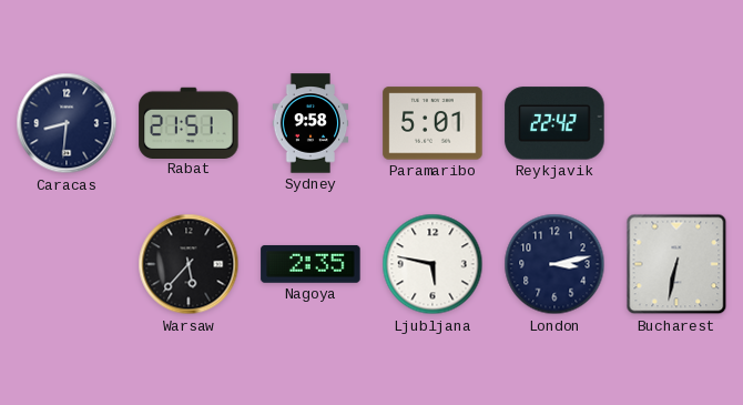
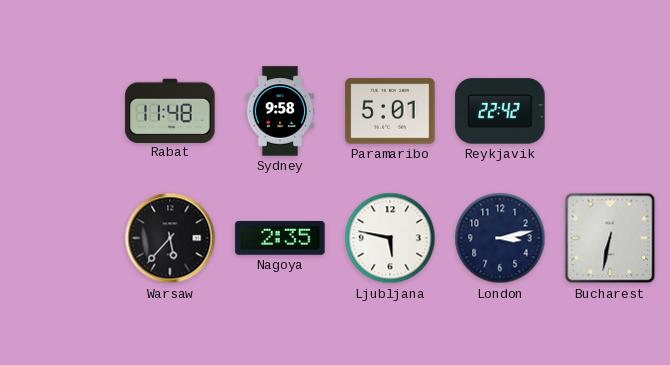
Caracas: 8:31 -> none
Rabat: 21:51 -> 11:48
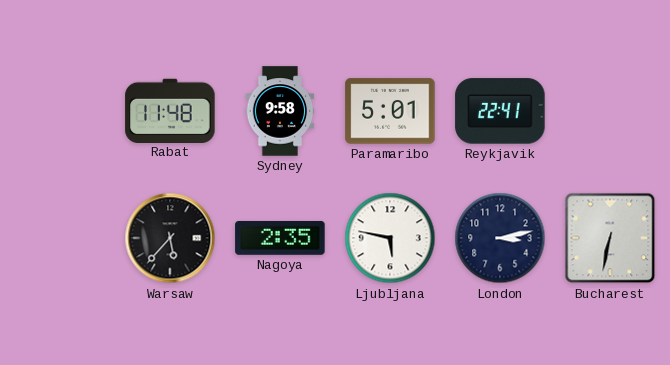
Reykjavik: 22:42 -> 22:41
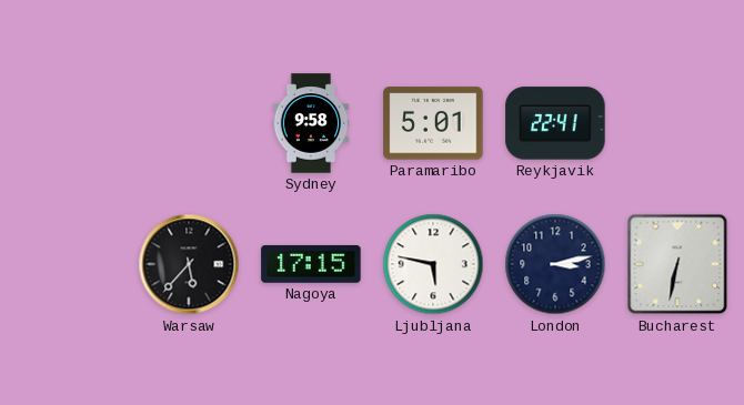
Rabat: 11:48 -> none
Nagoya: 2:35 -> 17:15
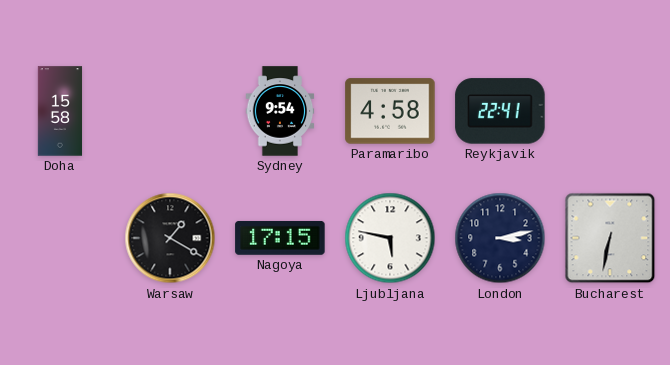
Doha: none -> 15:58
Sydney: 9:58 -> 9:54
Paramaribo: 5:01 -> 4:58
Warsaw: 5:37 -> 1:20
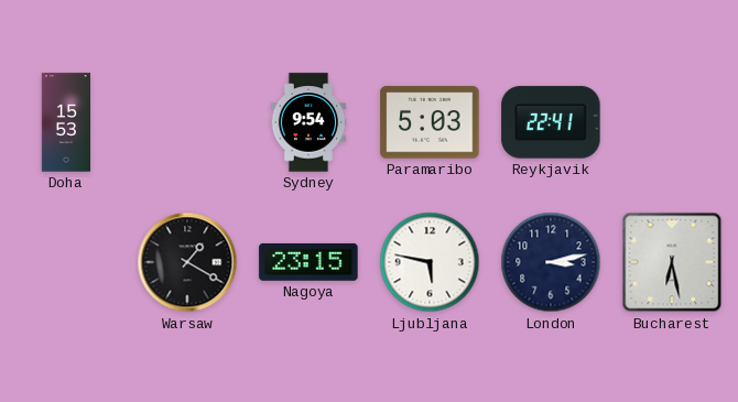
Doha: 15:58 -> 15:53
Paramaribo: 4:58 -> 5:03
Nagoya: 17:15 -> 23:15
Bucharest: 6:32 -> 6:28
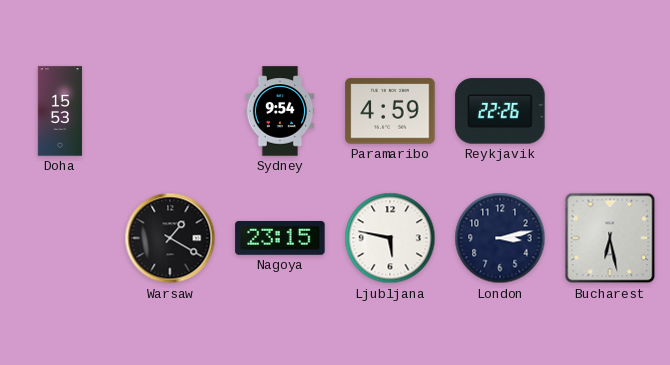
Paramaribo: 5:03 -> 4:59
Reykjavik: 22:41 -> 22:26
